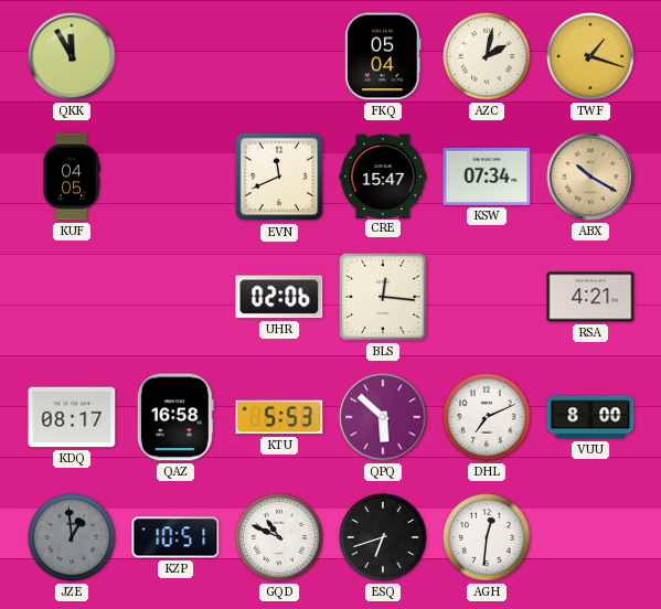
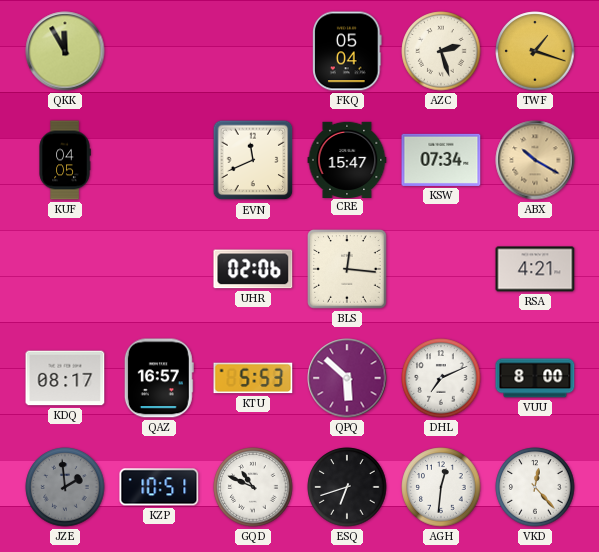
AZC: 2:02 -> 2:27
QAZ: 16:58 -> 16:57
JZE: 12:59 -> 1:59
VKD: none -> 12:23
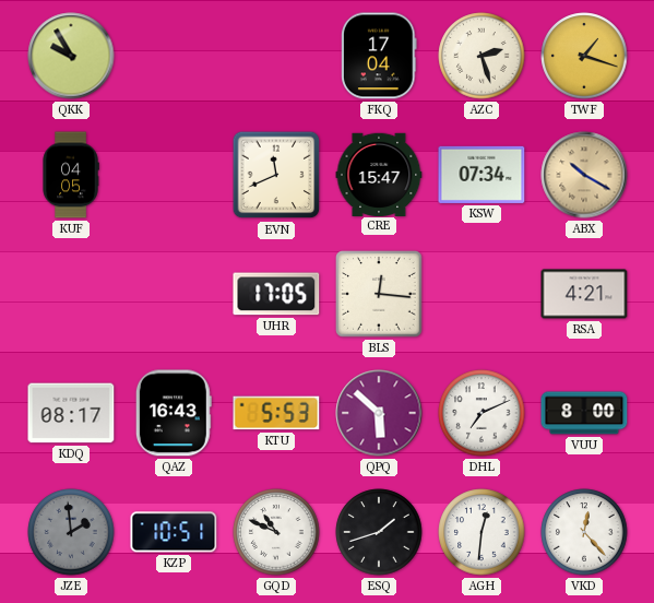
QKK: 11:55 -> 9:55
FKQ: 05:04 -> 17:04
UHR: 02:06 -> 17:05
QAZ: 16:57 -> 16:43
ESQ: 6:42 -> 1:42
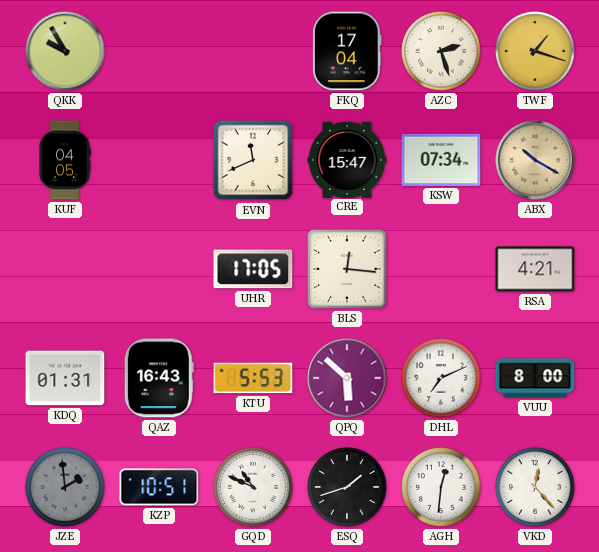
KDQ: 08:17 -> 01:31
